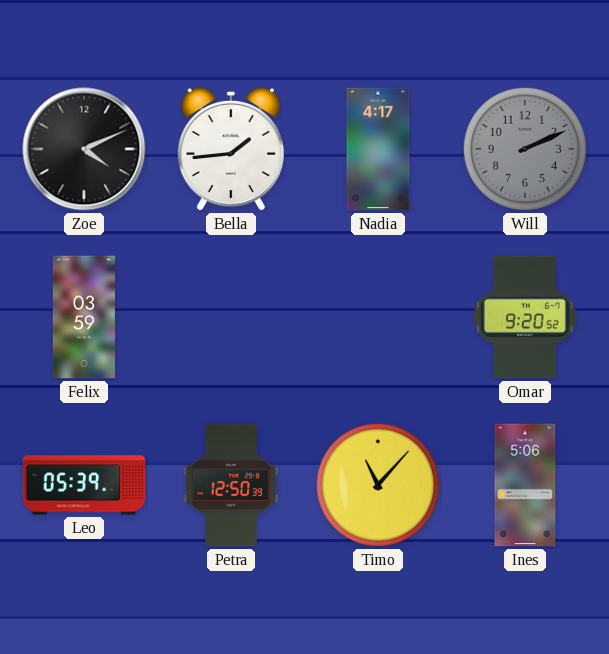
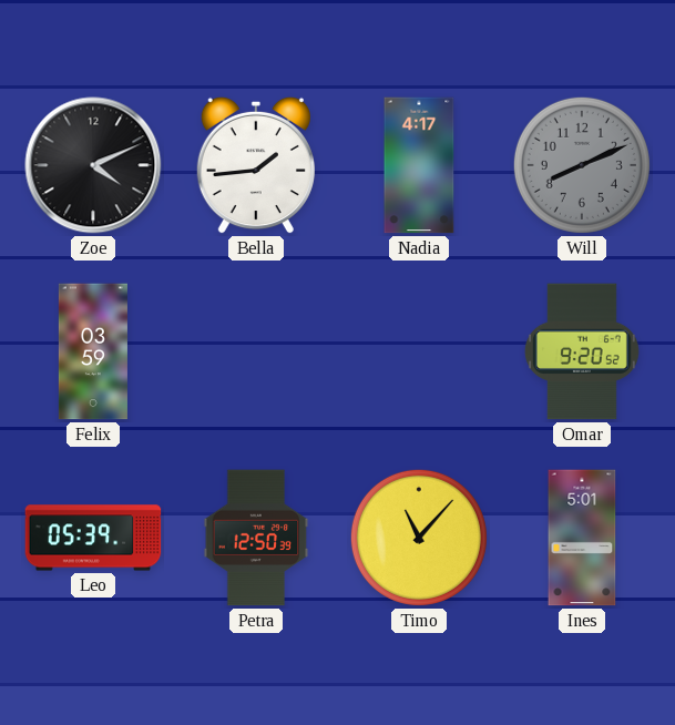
Will: 2:11 -> 8:11
Ines: 5:06 -> 5:01
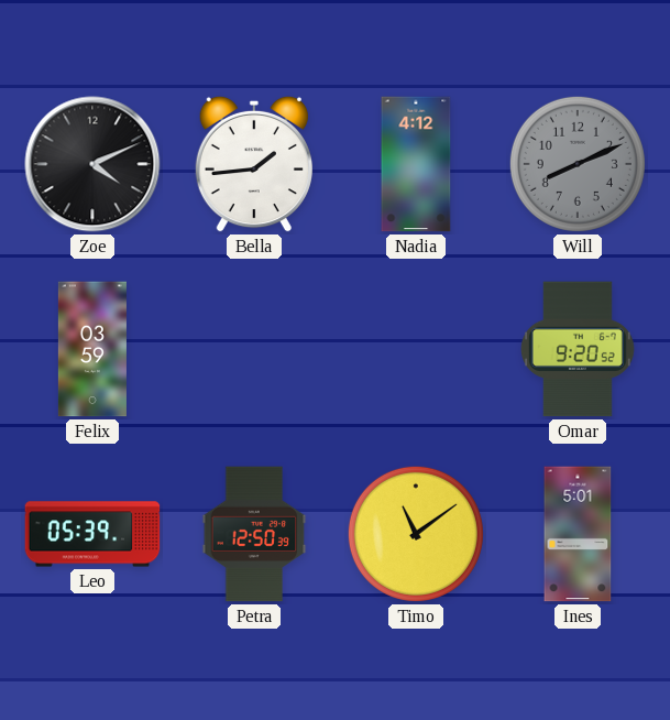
Nadia: 4:17 -> 4:12
Timo: 11:07 -> 11:09
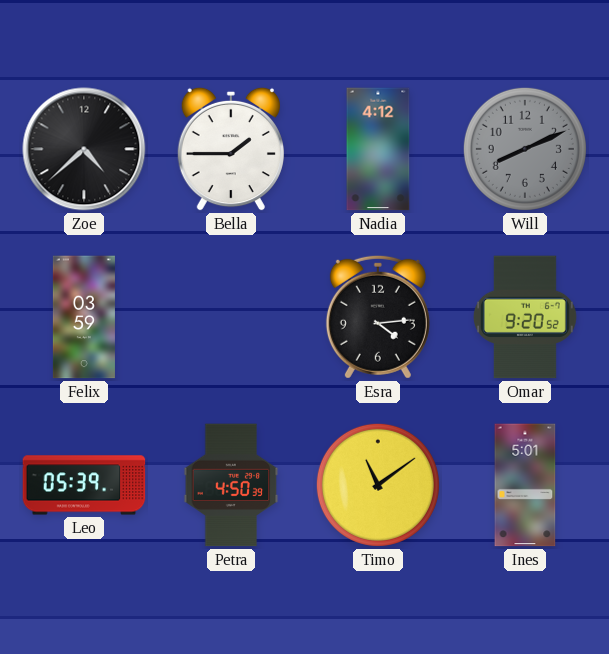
Zoe: 4:11 -> 4:38
Bella: 1:44 -> 1:45
Esra: none -> 4:14
Petra: 12:50 -> 4:50
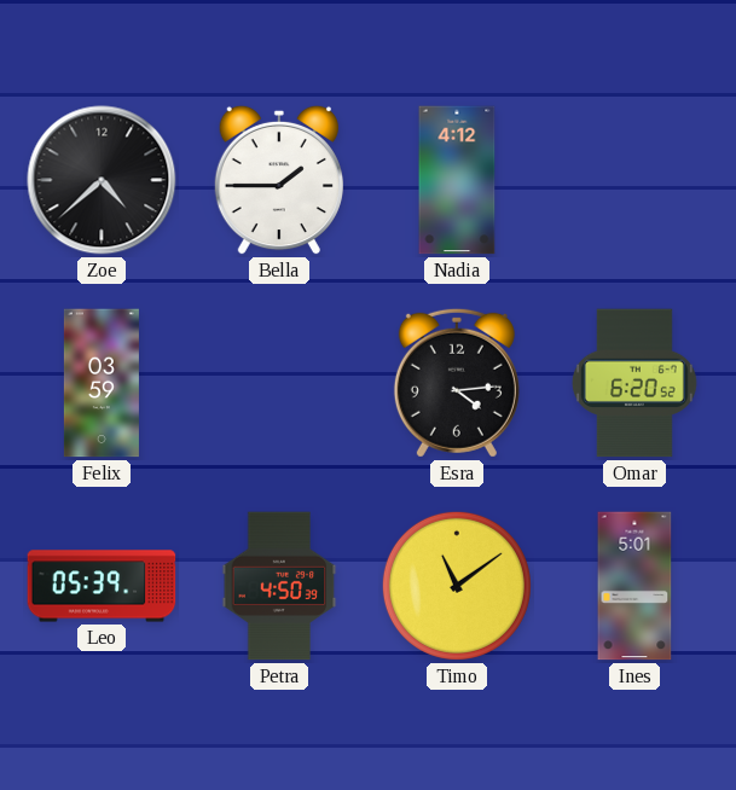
Will: 8:11 -> none
Omar: 9:20 -> 6:20
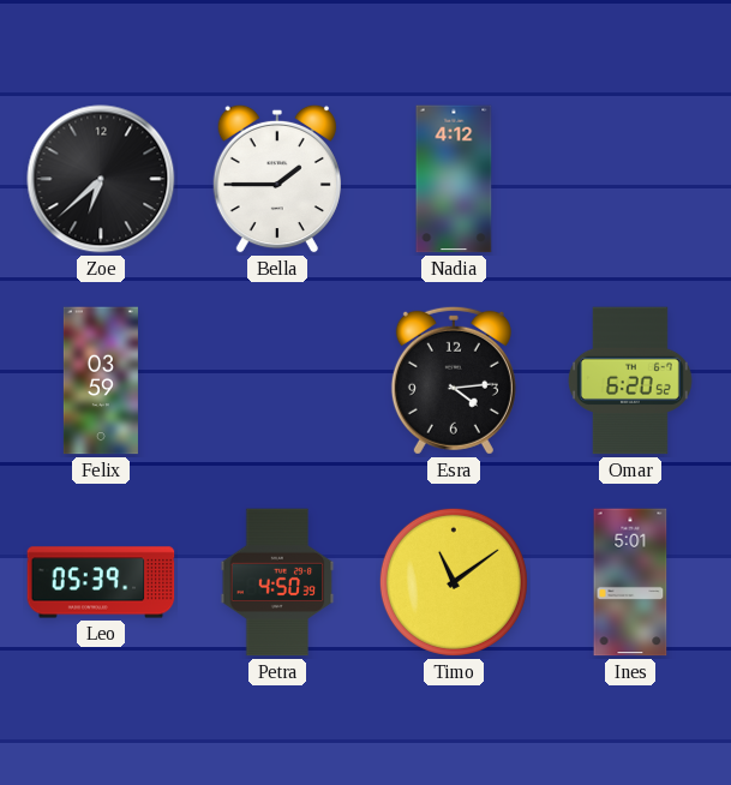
Zoe: 4:38 -> 6:38
